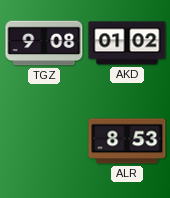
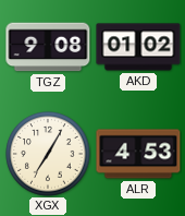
XGX: none -> 7:05
ALR: 8:53 -> 4:53
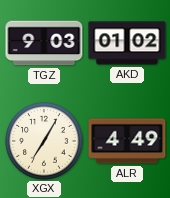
TGZ: 9:08 -> 9:03
ALR: 4:53 -> 4:49
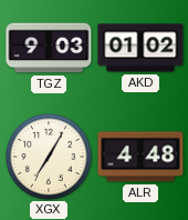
ALR: 4:49 -> 4:48
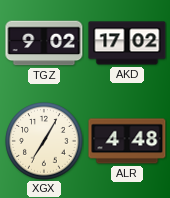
TGZ: 9:03 -> 9:02
AKD: 01:02 -> 17:02
